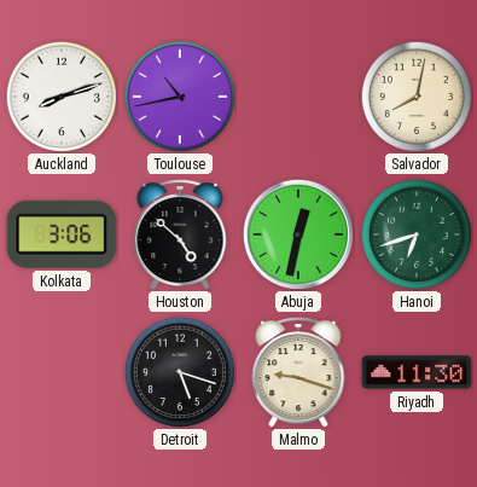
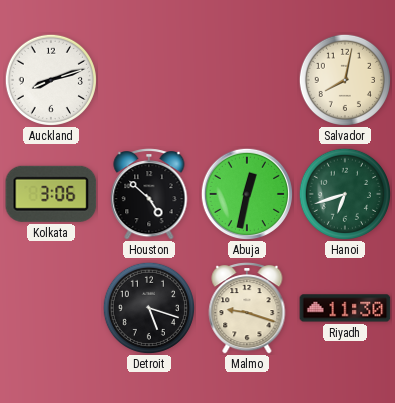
Toulouse: 10:43 -> none
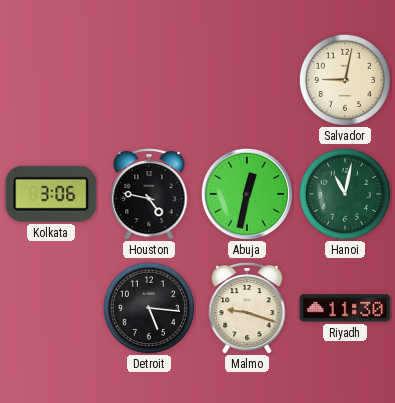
Auckland: 8:12 -> none
Salvador: 8:02 -> 9:02
Houston: 4:52 -> 4:47
Hanoi: 6:42 -> 11:02
Detroit: 5:18 -> 5:16
